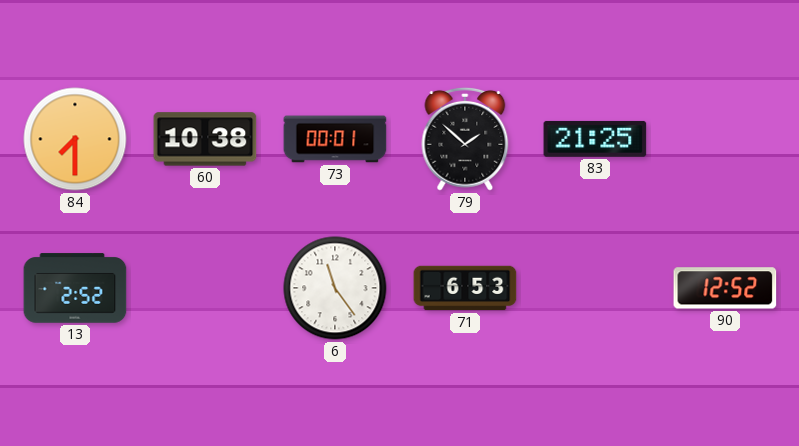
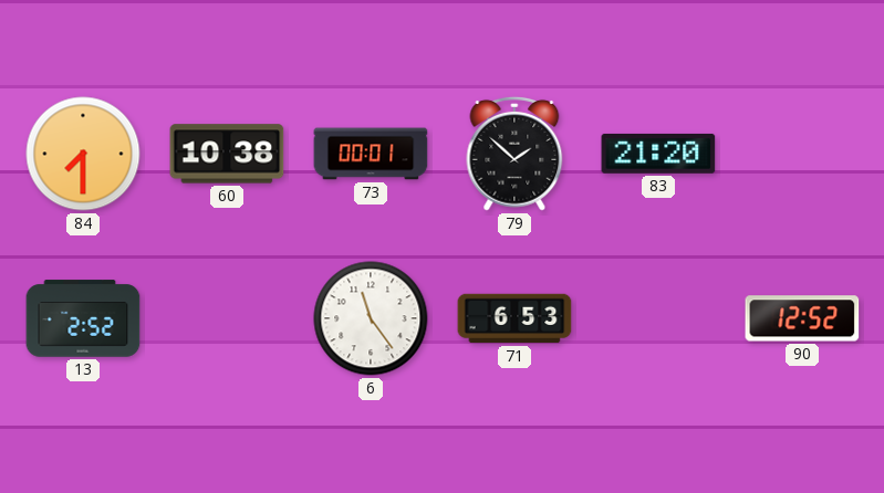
83: 21:25 -> 21:20
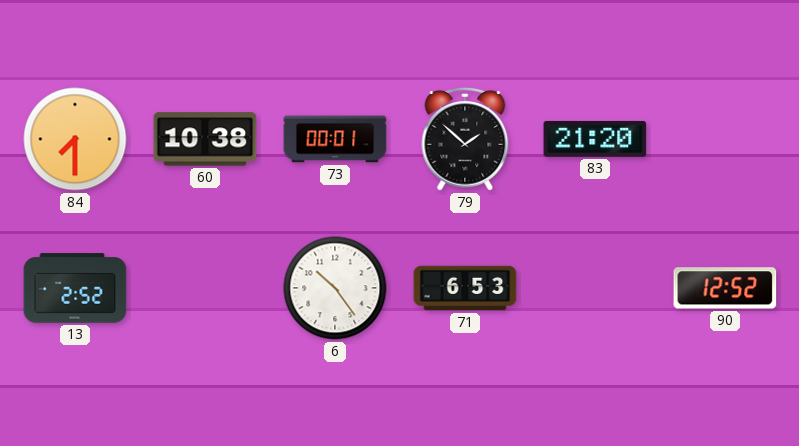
6: 11:24 -> 10:24
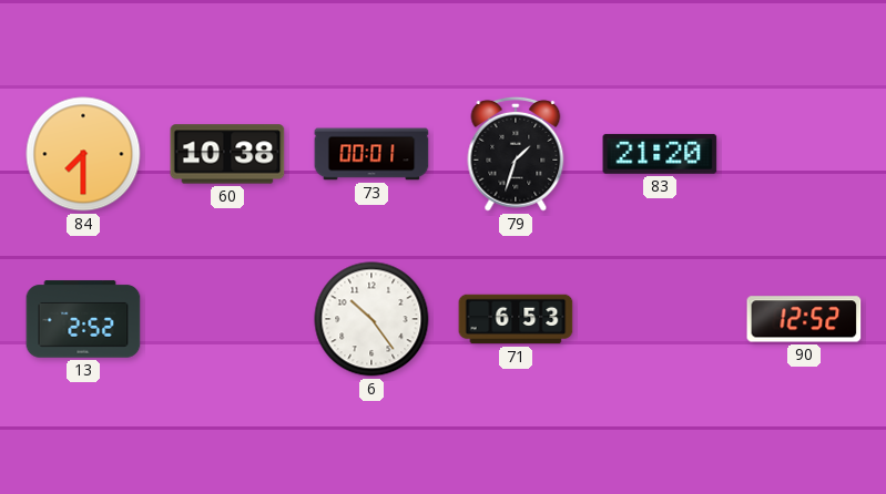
79: 1:52 -> 1:33
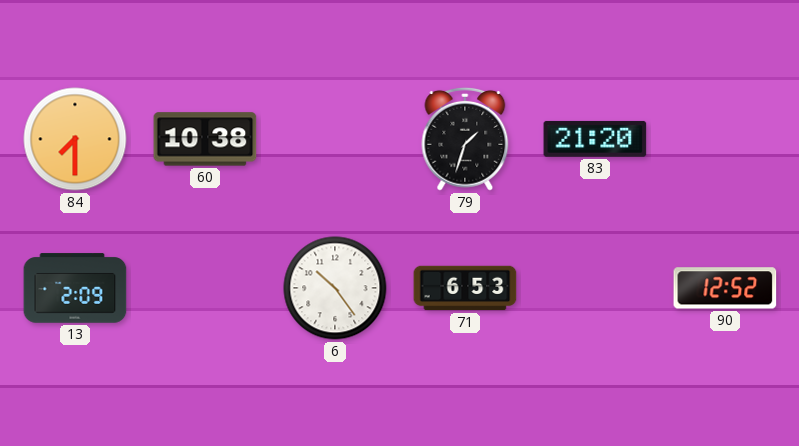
73: 00:01 -> none
13: 2:52 -> 2:09
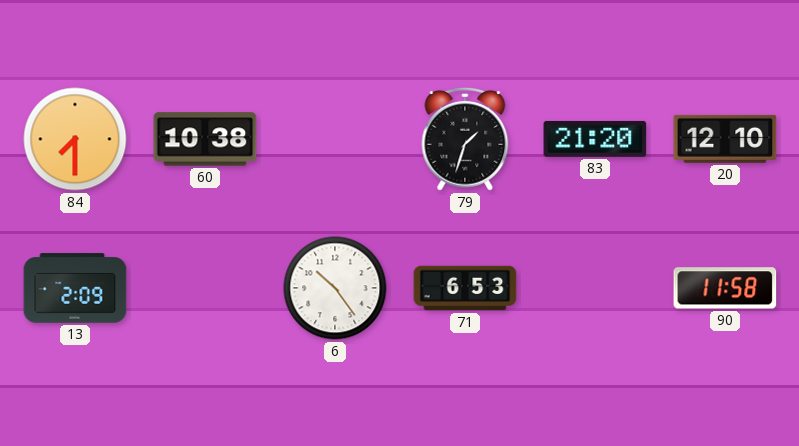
20: none -> 12:10
90: 12:52 -> 11:58
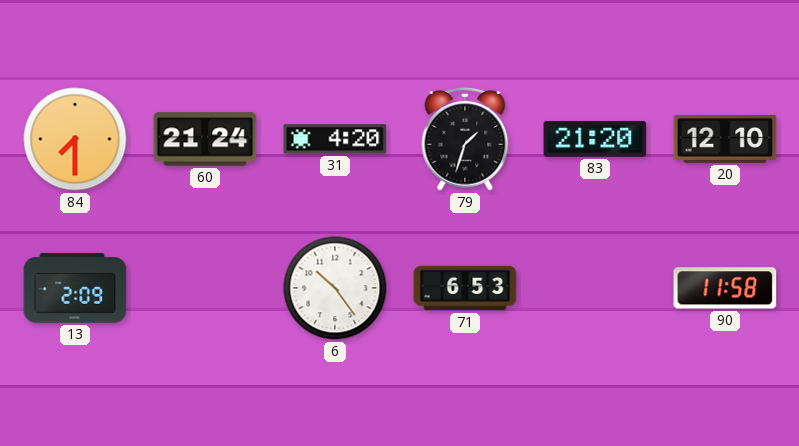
60: 10:38 -> 21:24
31: none -> 4:20
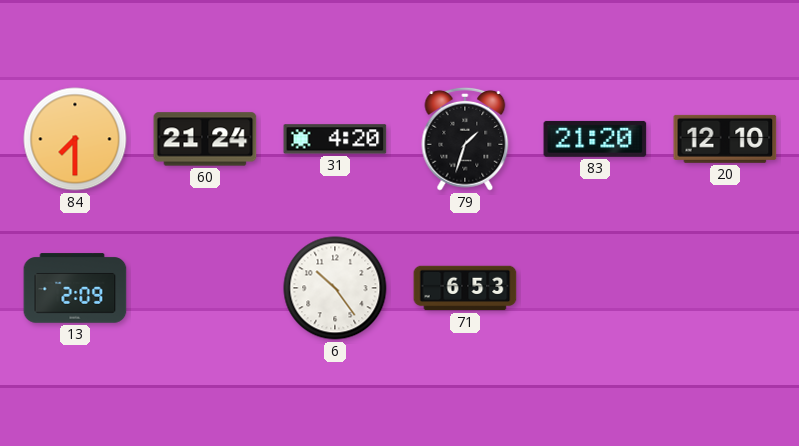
90: 11:58 -> none
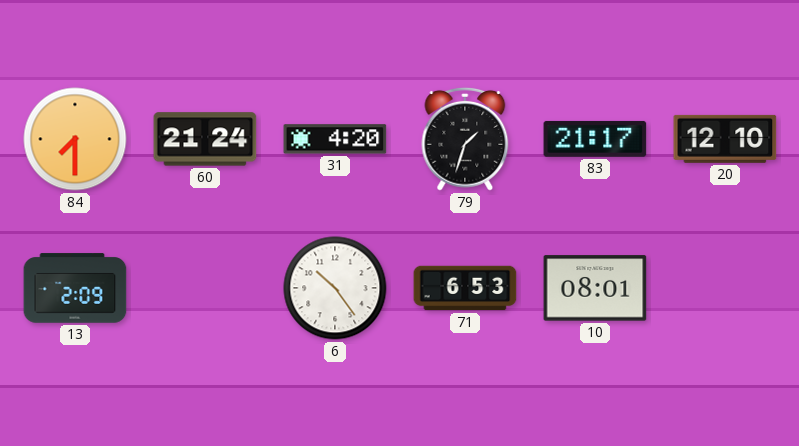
83: 21:20 -> 21:17
10: none -> 08:01
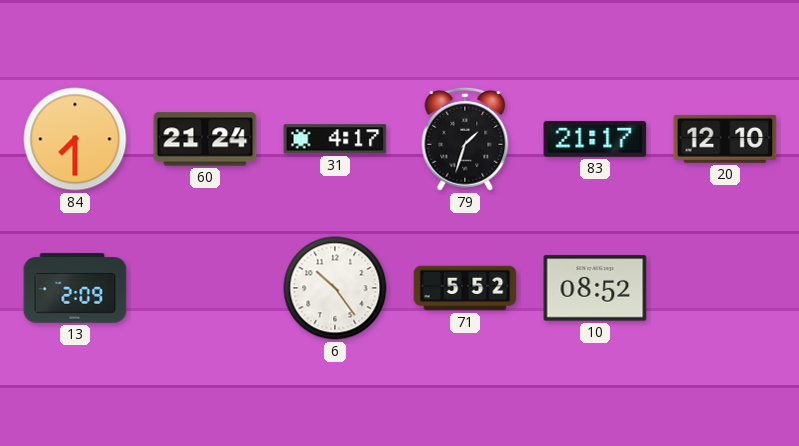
31: 4:20 -> 4:17
71: 6:53 -> 5:52
10: 08:01 -> 08:52
